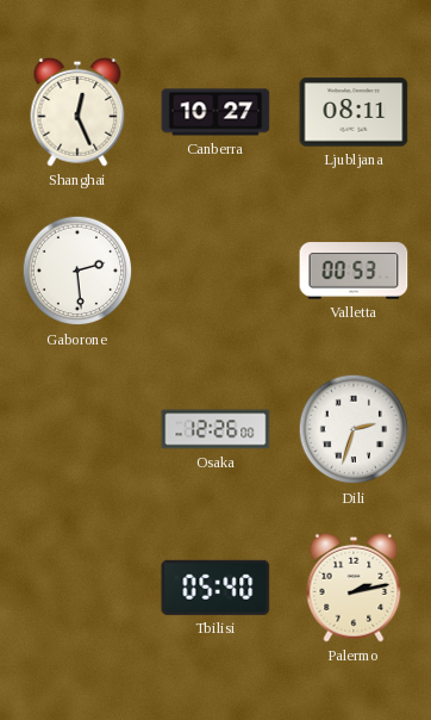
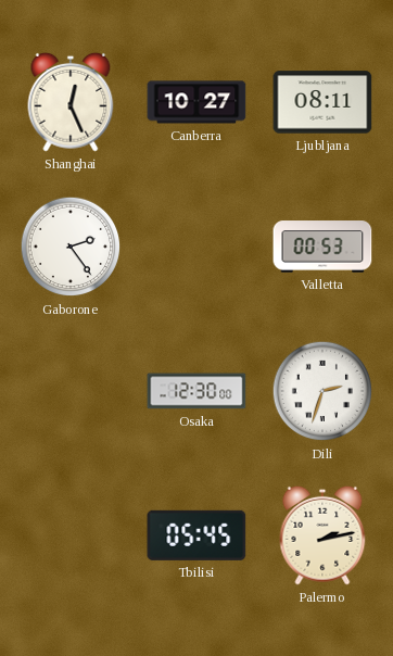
Gaborone: 2:29 -> 2:24
Osaka: 12:26 -> 12:30
Tbilisi: 05:40 -> 05:45
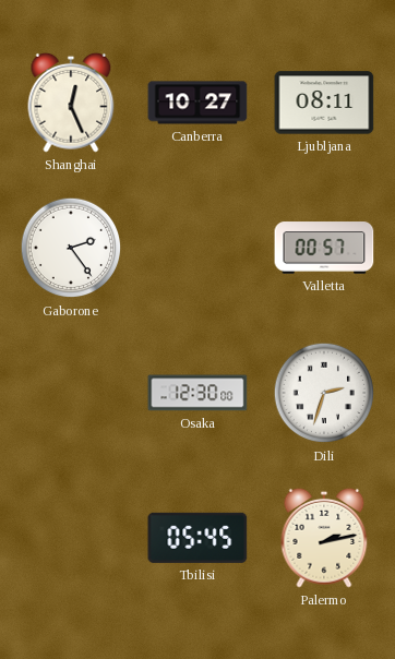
Valletta: 00:53 -> 00:57
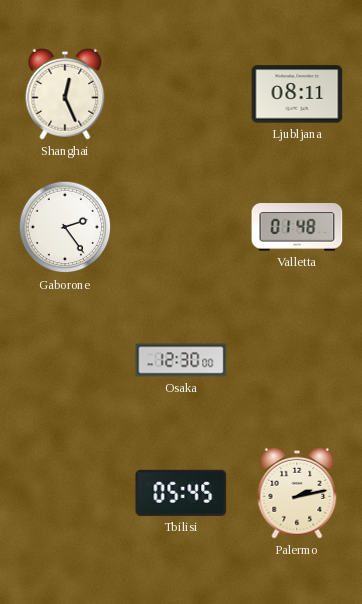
Canberra: 10:27 -> none
Valletta: 00:57 -> 01:48
Dili: 2:33 -> none
